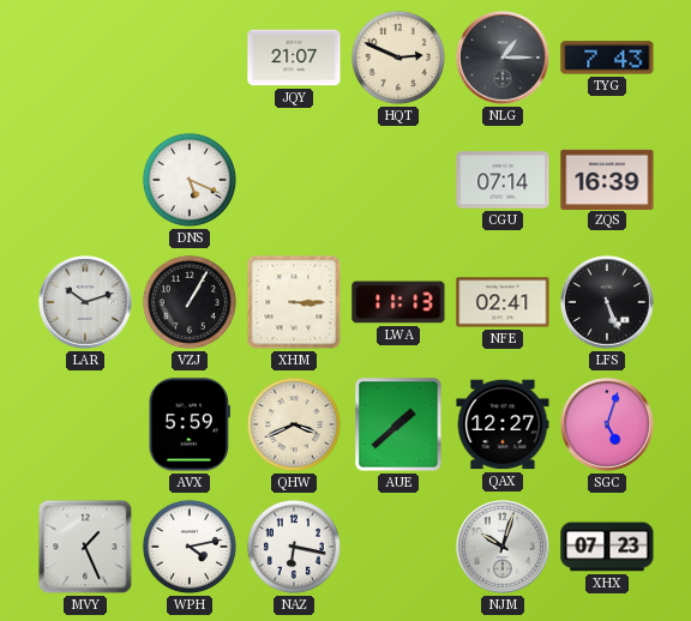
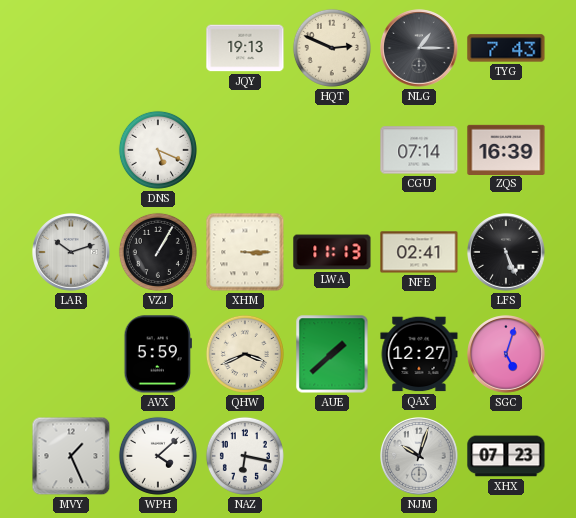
JQY: 21:07 -> 19:13
WPH: 4:13 -> 4:08
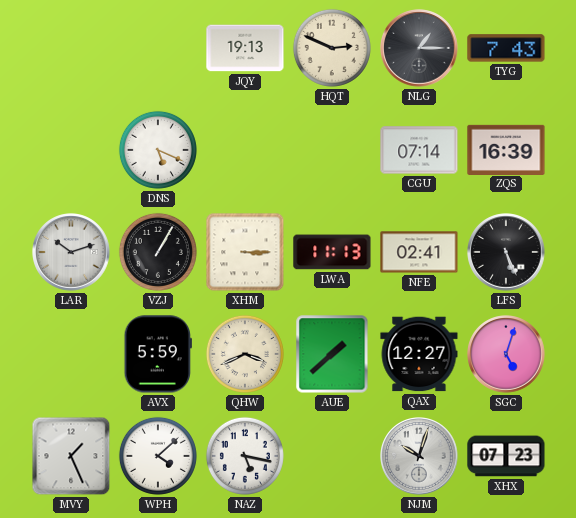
NAZ: 6:17 -> 5:17
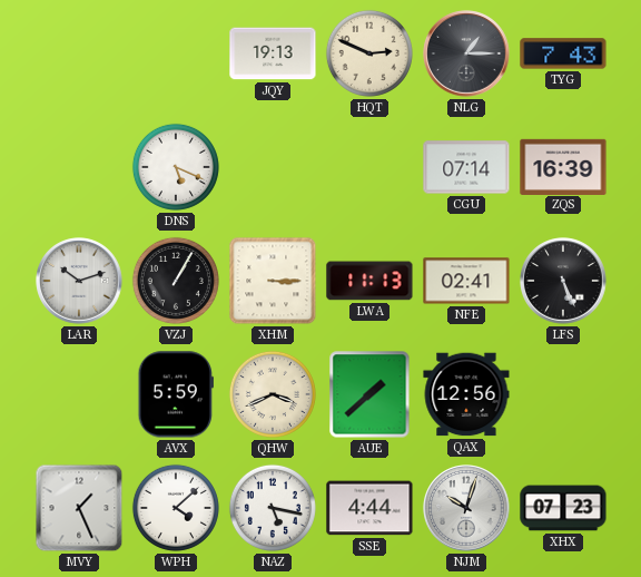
QAX: 12:27 -> 12:56
SGC: 5:03 -> none
SSE: none -> 4:44
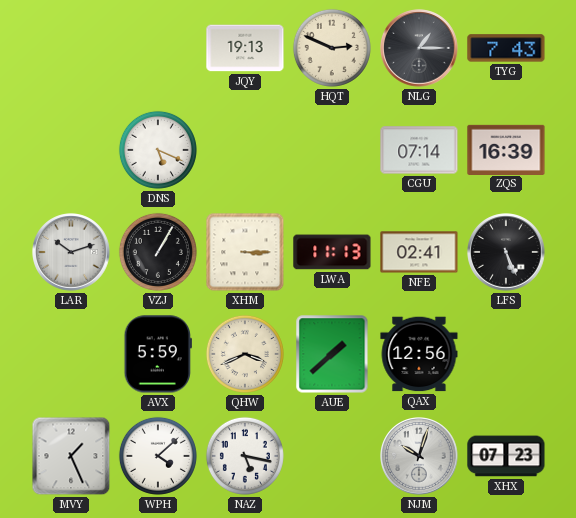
SSE: 4:44 -> none
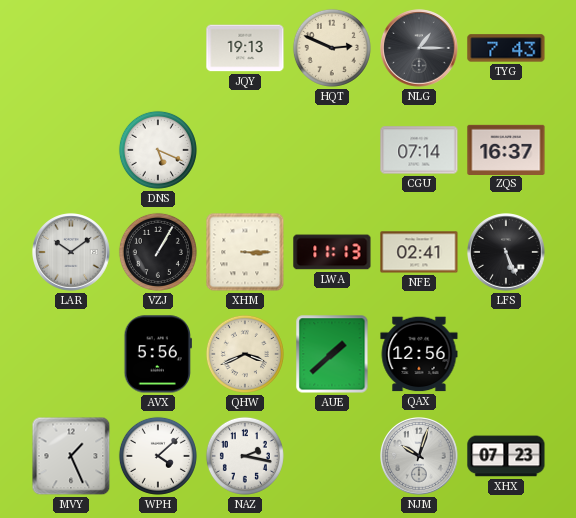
ZQS: 16:39 -> 16:37
LAR: 10:12 -> 10:09
AVX: 5:59 -> 5:56
NAZ: 5:17 -> 2:17
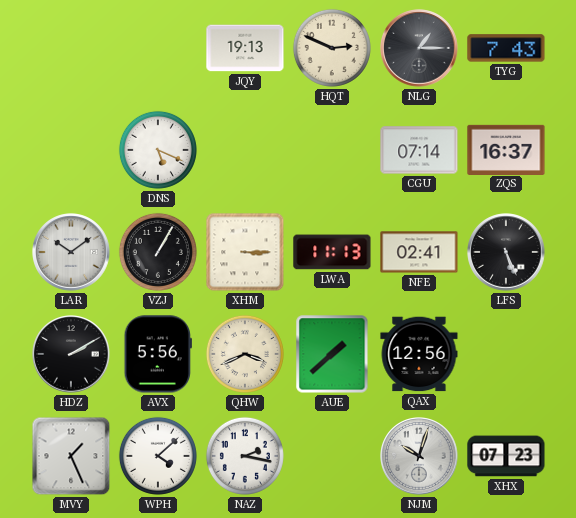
HDZ: none -> 2:10
